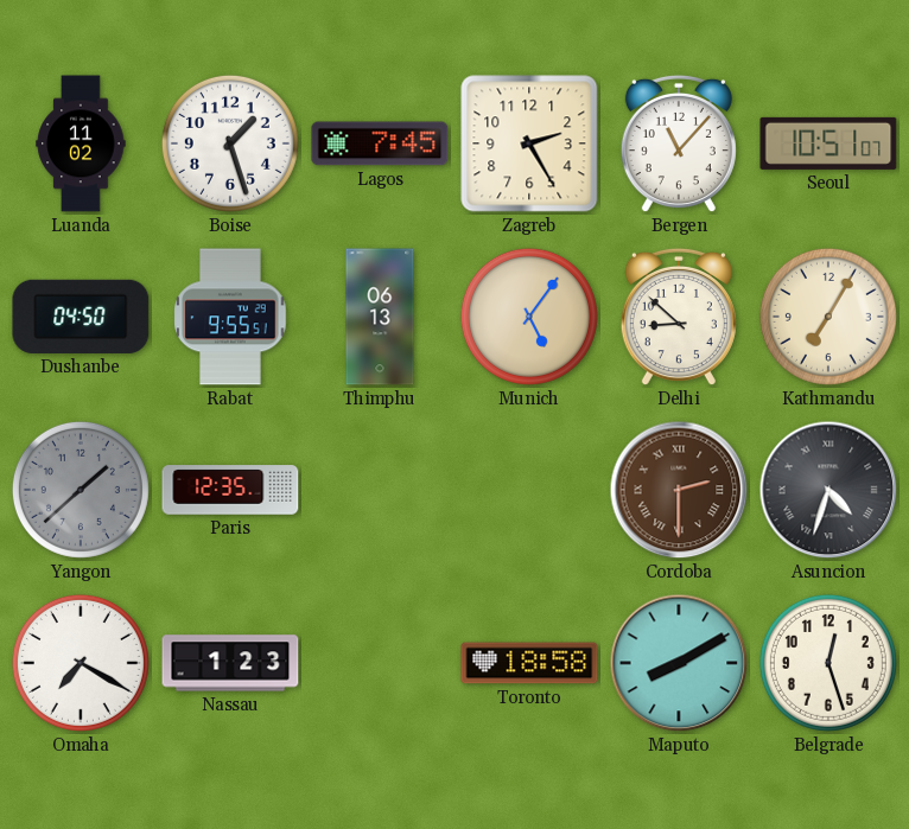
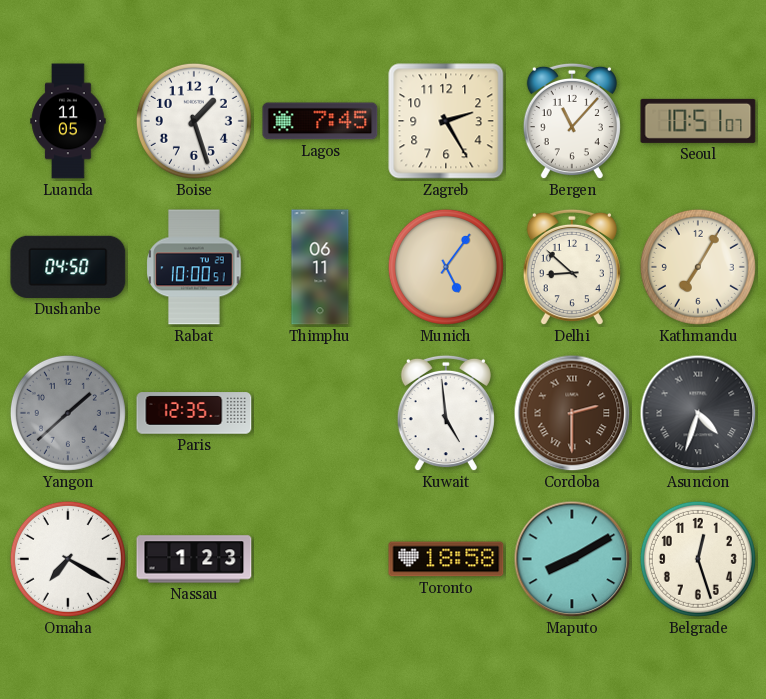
Luanda: 11:02 -> 11:05
Rabat: 9:55 -> 10:00
Thimphu: 06:13 -> 06:11
Kuwait: none -> 4:59
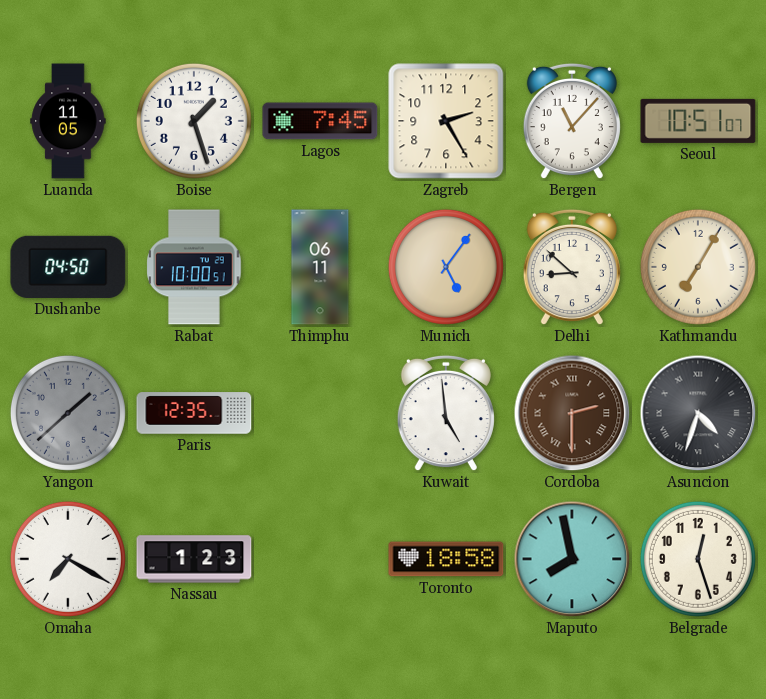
Maputo: 8:10 -> 7:58
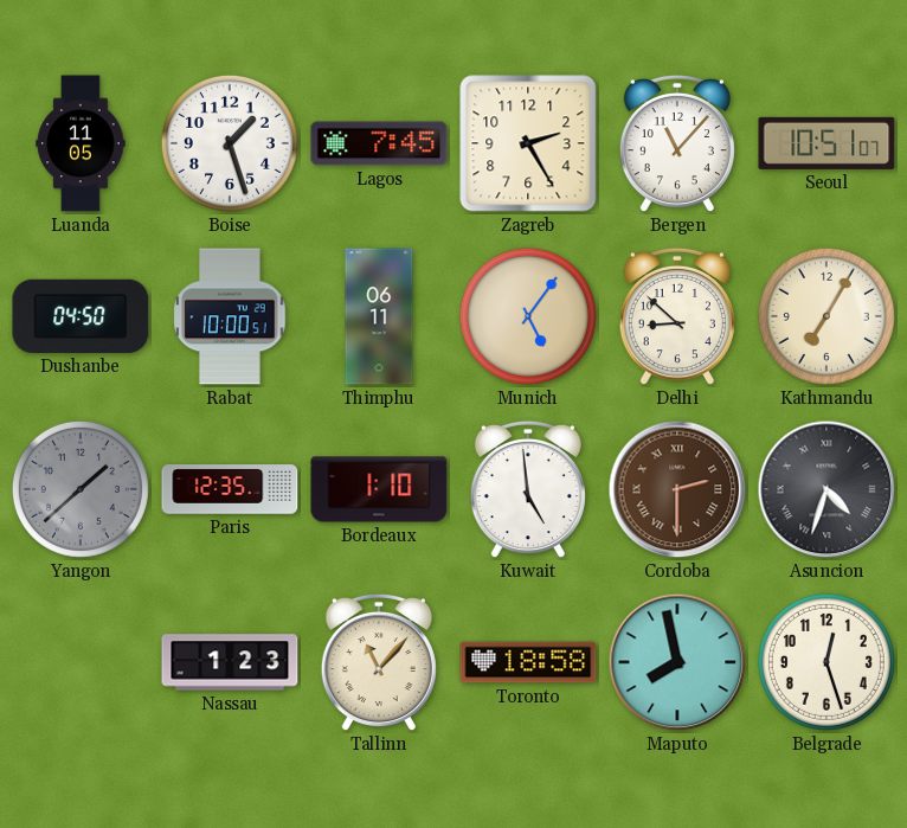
Bordeaux: none -> 1:10
Omaha: 7:20 -> none
Tallinn: none -> 11:07
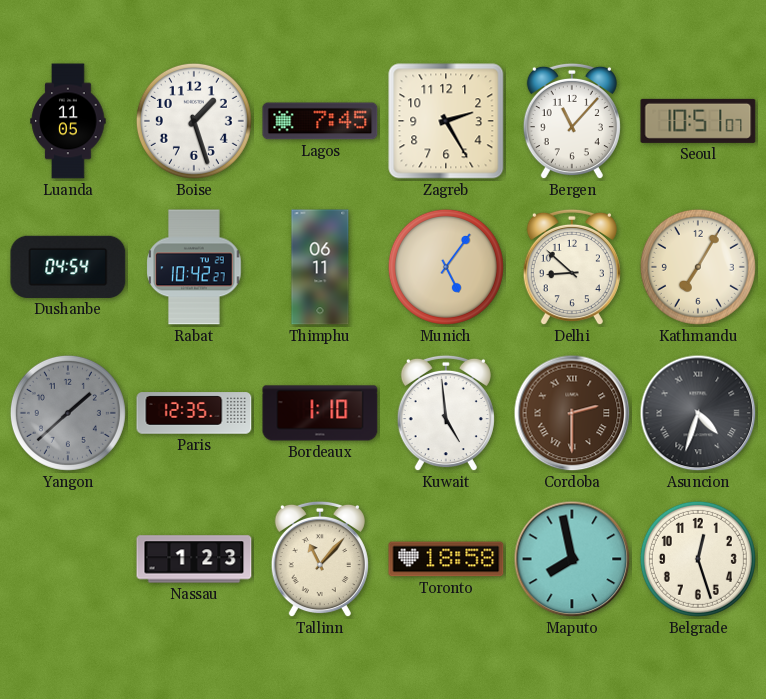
Dushanbe: 04:50 -> 04:54
Rabat: 10:00 -> 10:42
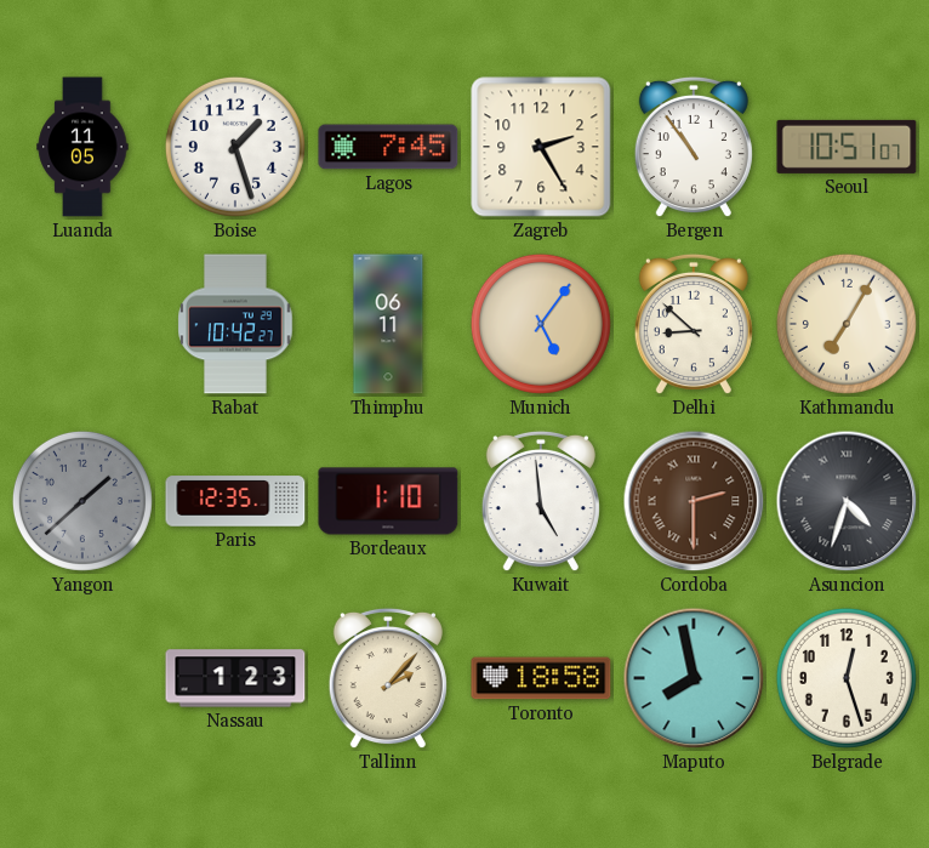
Bergen: 11:07 -> 10:54
Dushanbe: 04:54 -> none
Tallinn: 11:07 -> 2:07
